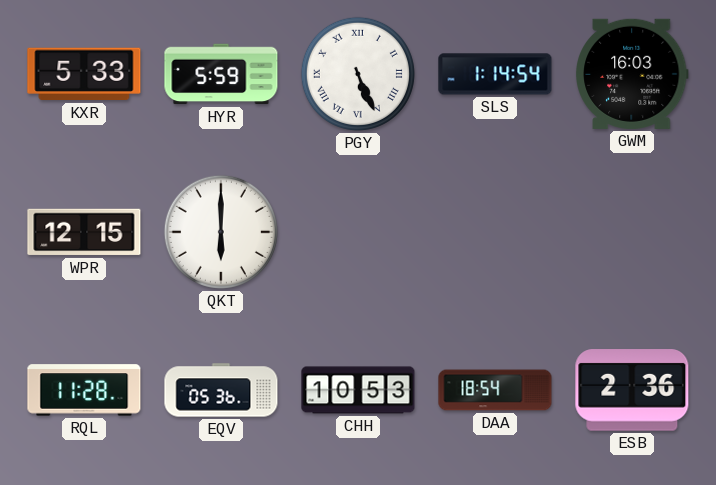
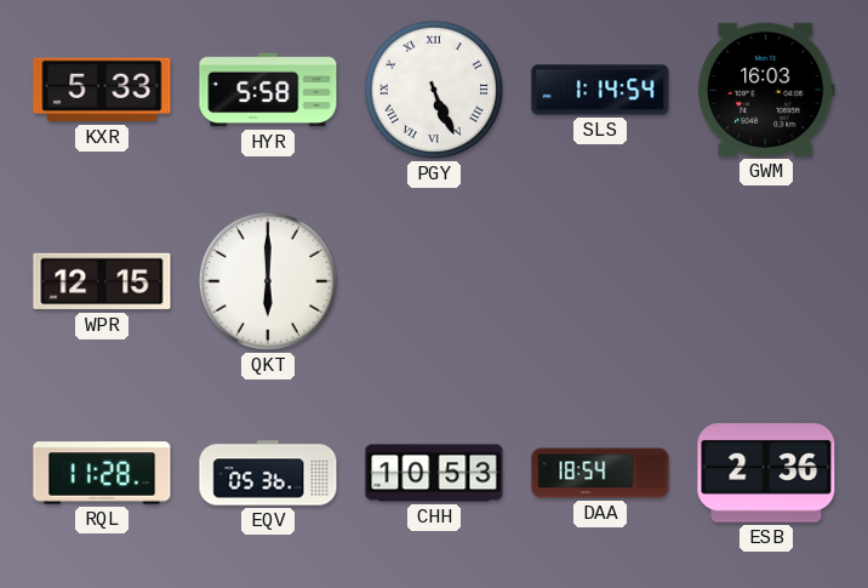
HYR: 5:59 -> 5:58
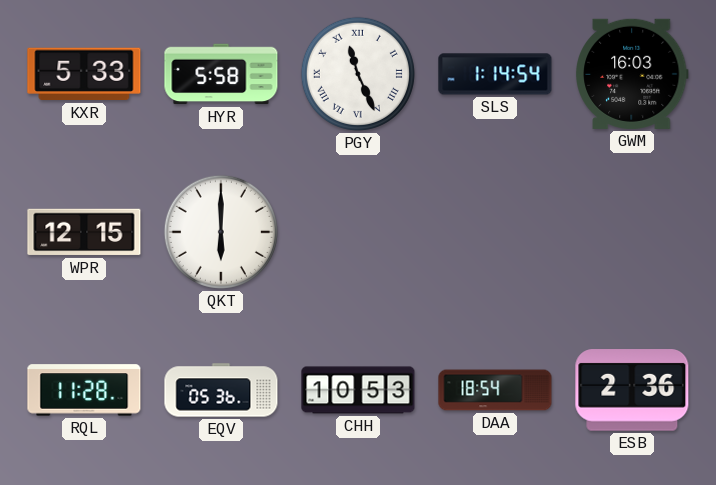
PGY: 5:26 -> 11:26
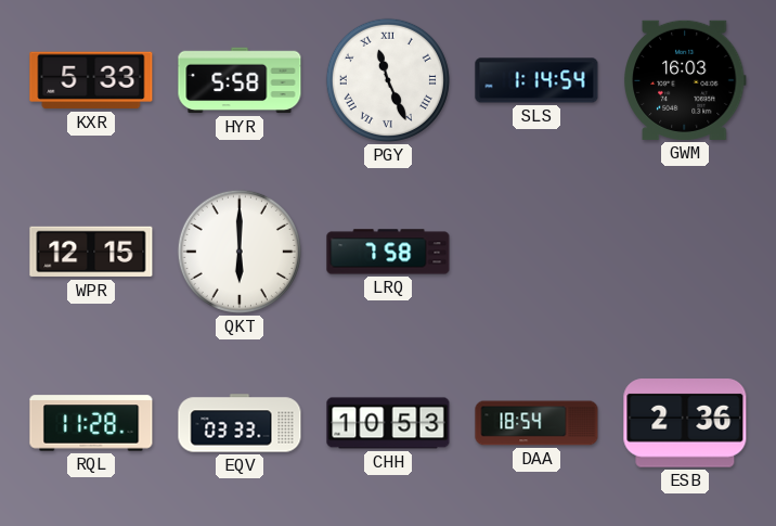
LRQ: none -> 7:58
EQV: 05:36 -> 03:33
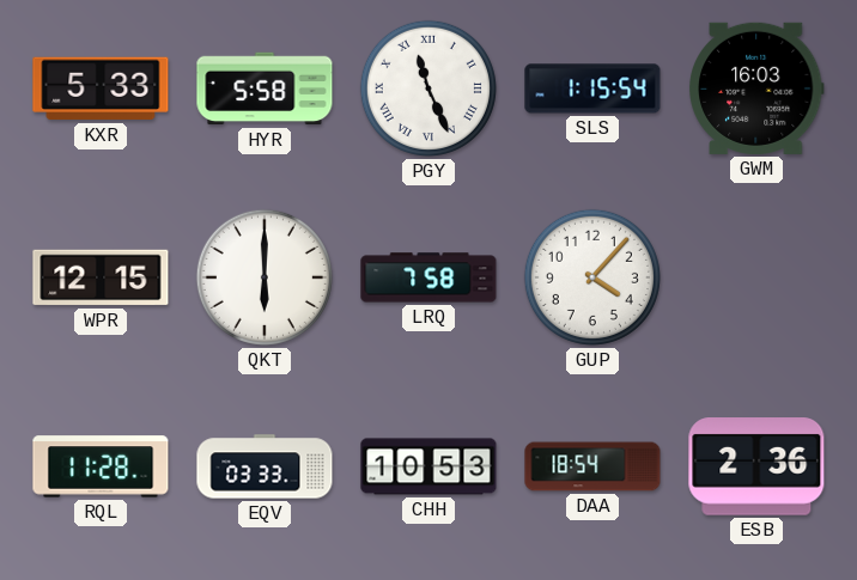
SLS: 1:14 -> 1:15
GUP: none -> 4:07
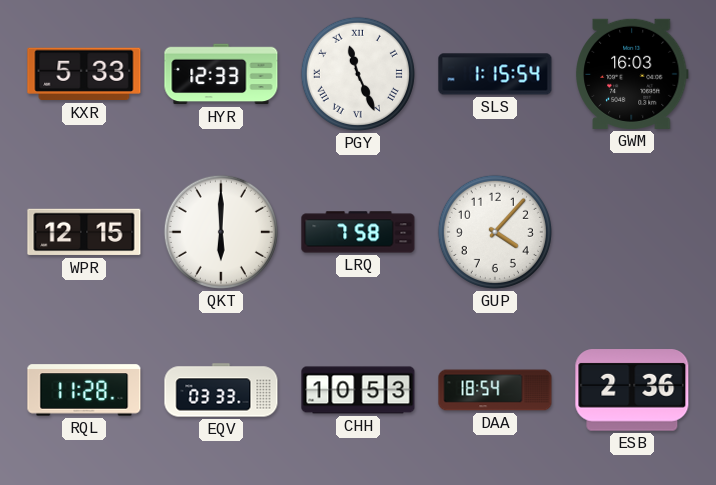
HYR: 5:58 -> 12:33
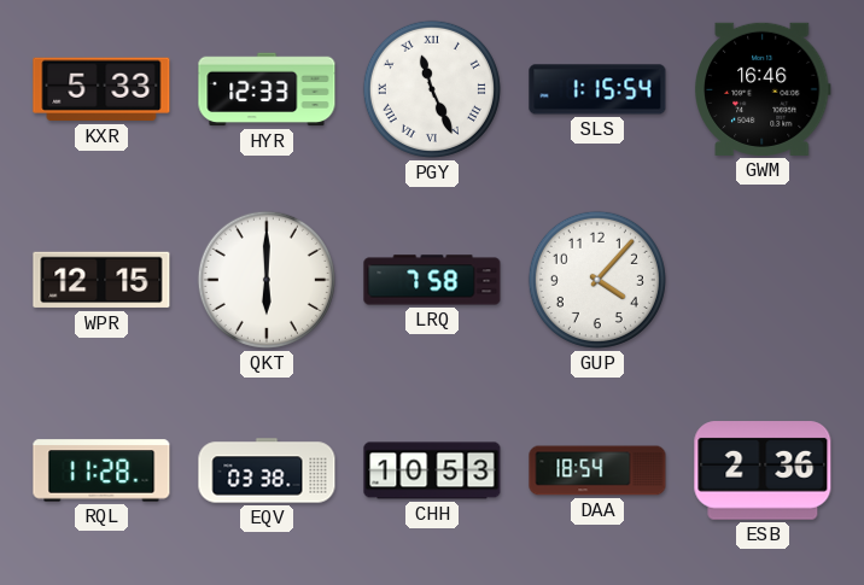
GWM: 16:03 -> 16:46
EQV: 03:33 -> 03:38
